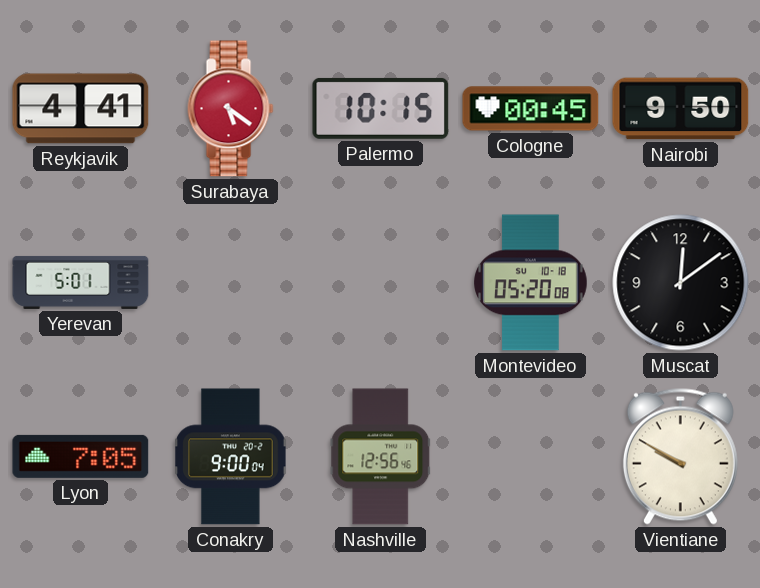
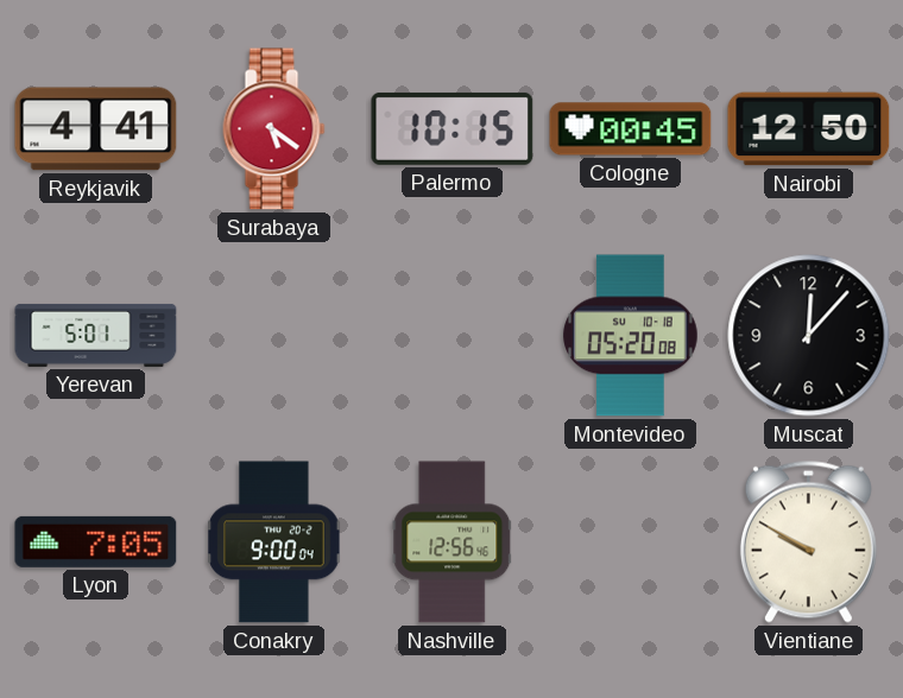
Nairobi: 9:50 -> 12:50
Muscat: 12:09 -> 12:07
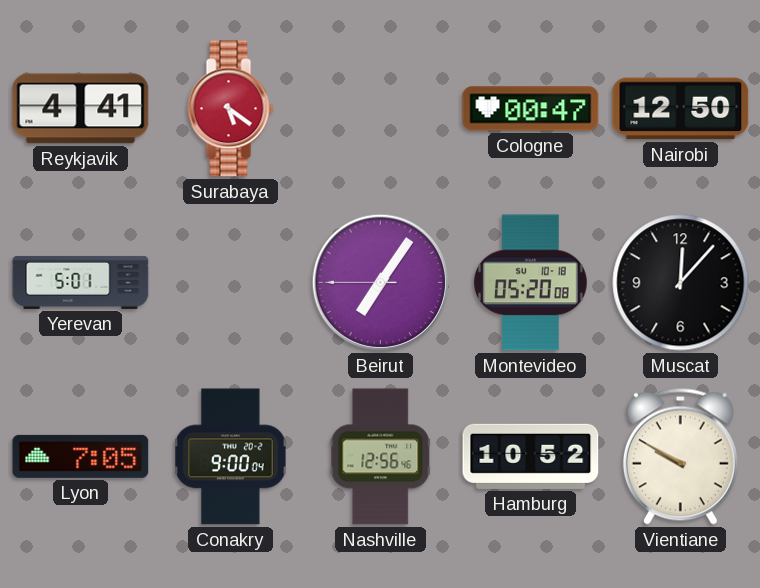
Palermo: 10:15 -> none
Cologne: 00:45 -> 00:47
Beirut: none -> 7:05
Hamburg: none -> 10:52
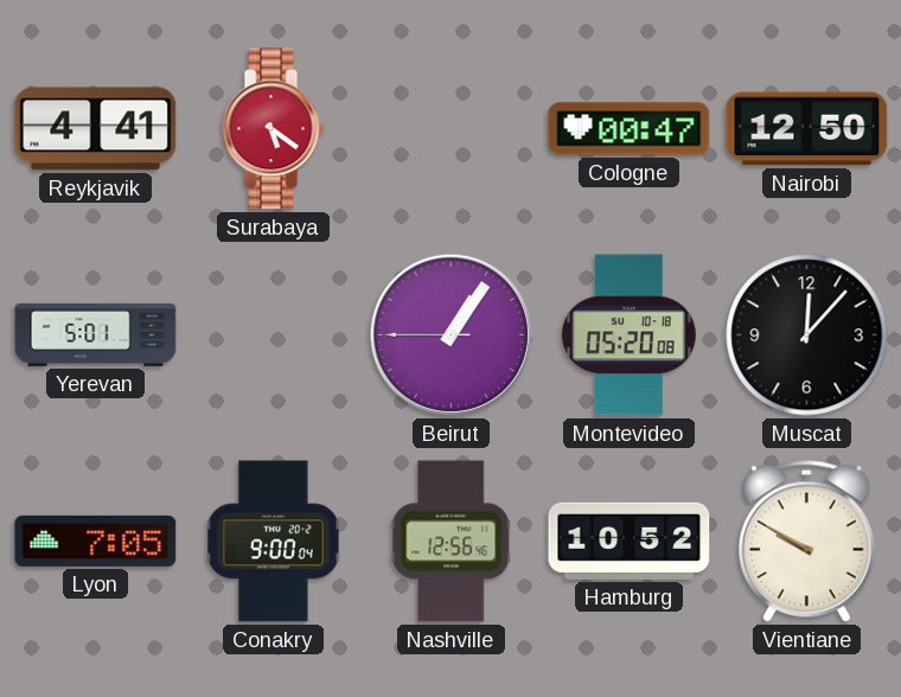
Beirut: 7:05 -> 1:05
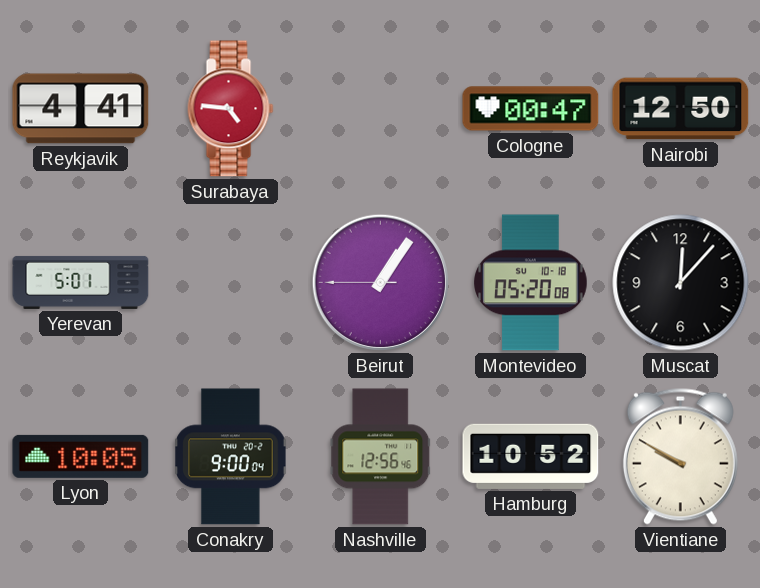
Surabaya: 5:21 -> 4:46
Lyon: 7:05 -> 10:05
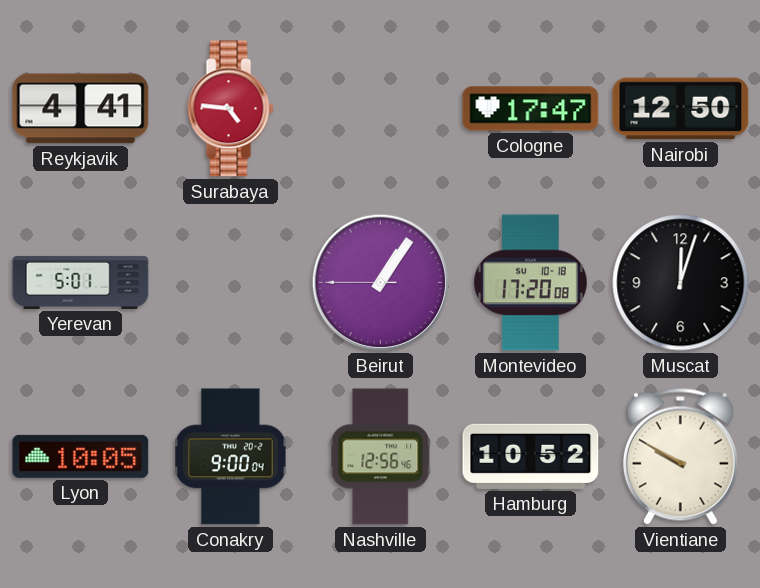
Cologne: 00:47 -> 17:47
Montevideo: 05:20 -> 17:20
Muscat: 12:07 -> 12:03
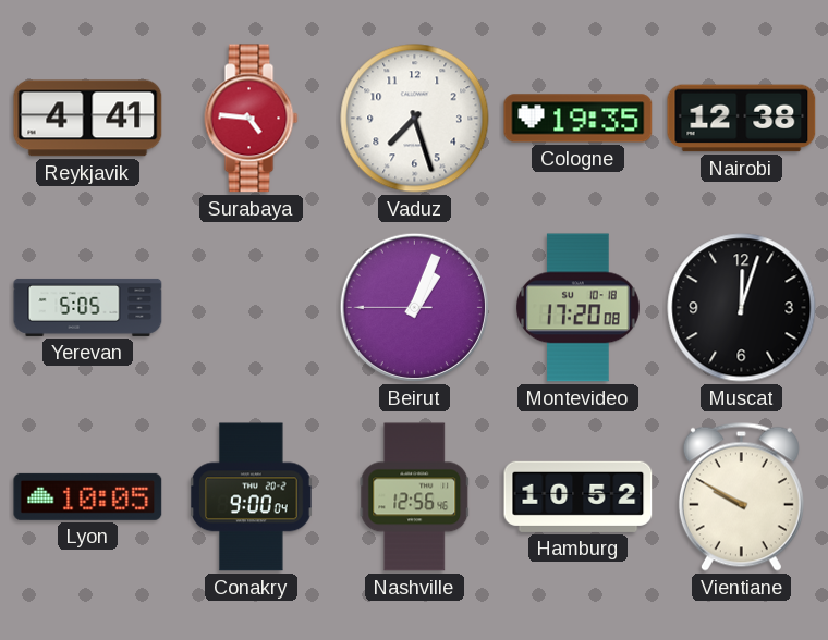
Vaduz: none -> 7:27
Cologne: 17:47 -> 19:35
Nairobi: 12:50 -> 12:38
Yerevan: 5:01 -> 5:05
Beirut: 1:05 -> 1:03
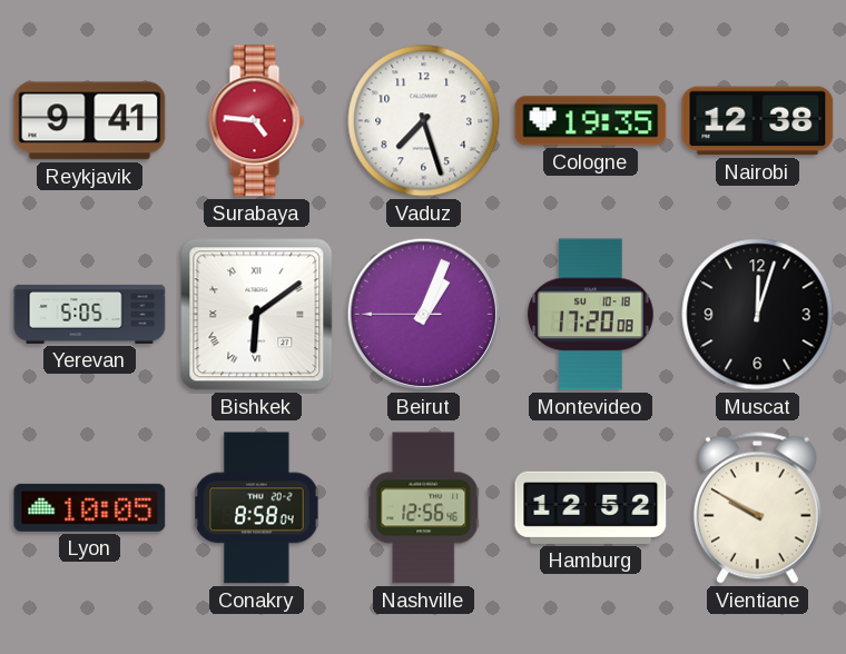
Reykjavik: 4:41 -> 9:41
Bishkek: none -> 6:09
Conakry: 9:00 -> 8:58
Hamburg: 10:52 -> 12:52
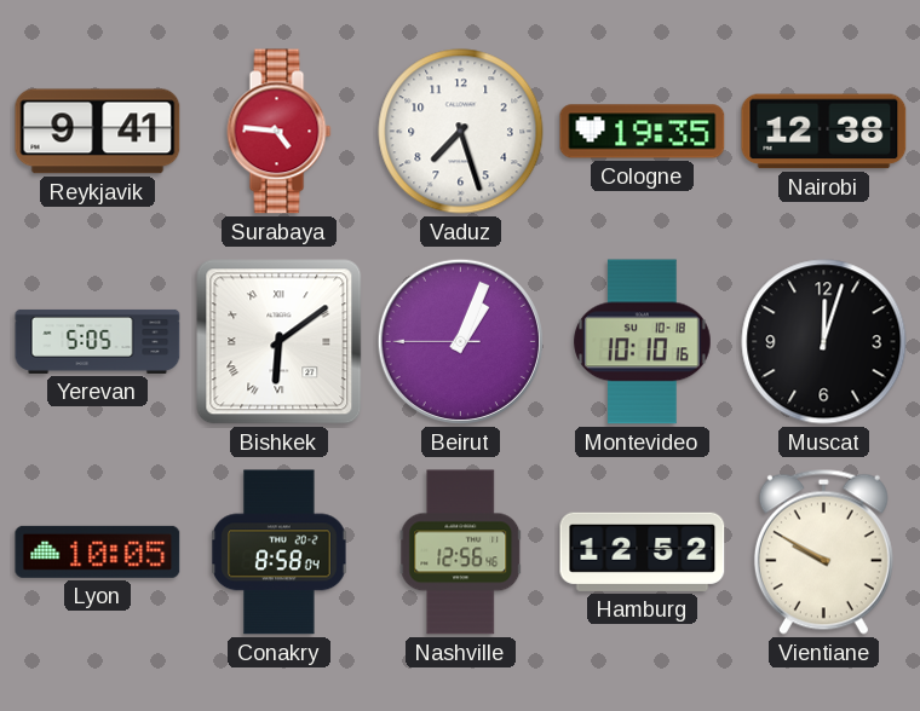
Montevideo: 17:20 -> 10:10
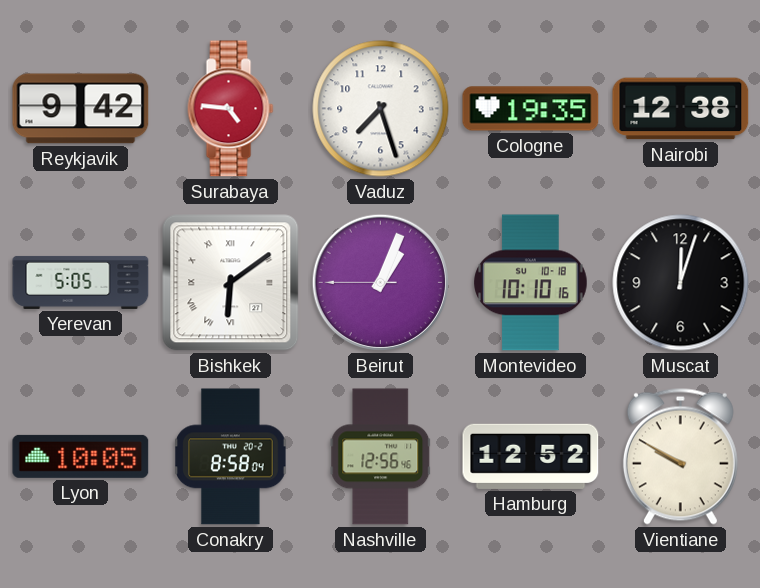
Reykjavik: 9:41 -> 9:42
